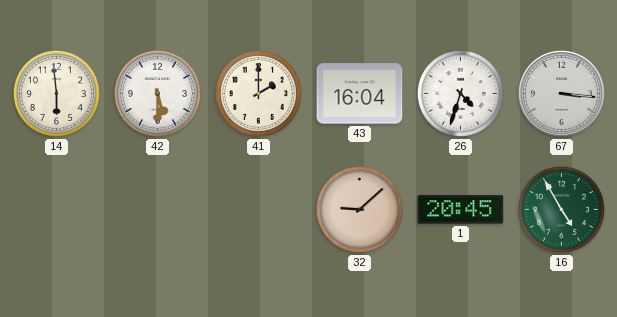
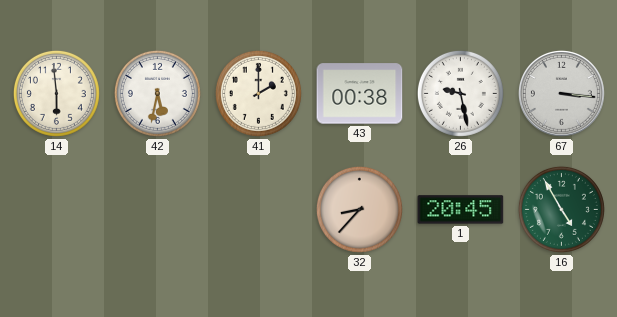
42: 5:30 -> 5:32
43: 16:04 -> 00:38
26: 4:33 -> 9:28
32: 9:08 -> 8:37
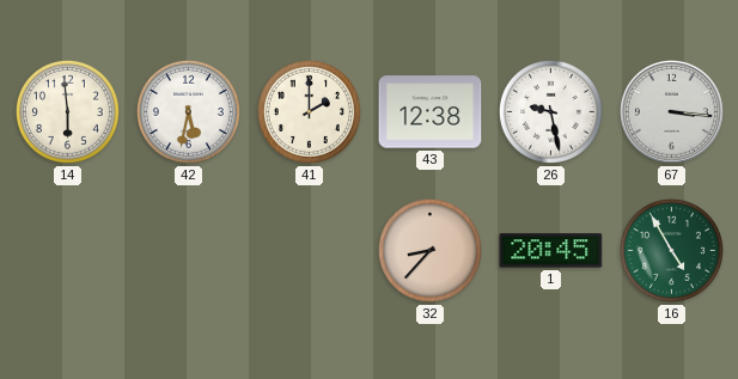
43: 00:38 -> 12:38
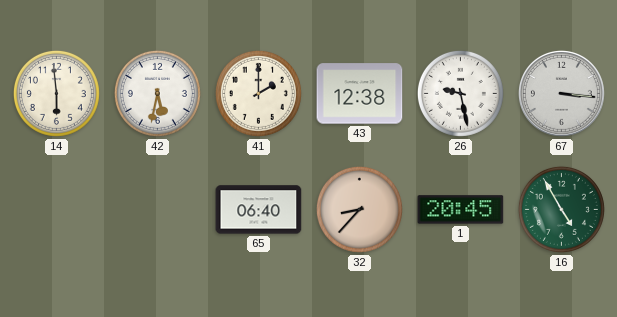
65: none -> 06:40
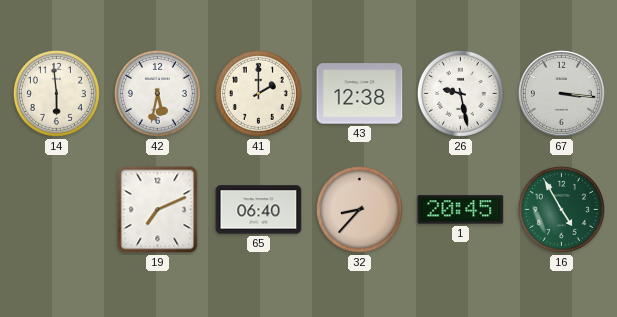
19: none -> 7:11
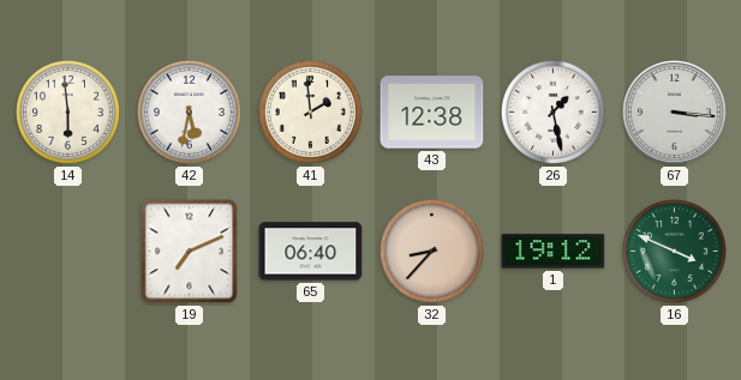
41: 2:00 -> 1:59
26: 9:28 -> 1:28
1: 20:45 -> 19:12
16: 4:55 -> 3:49
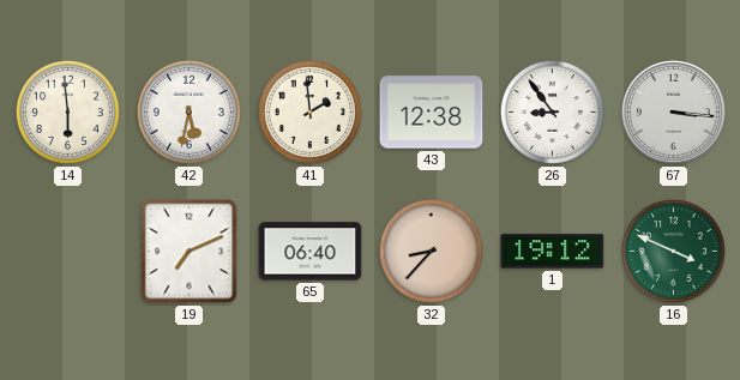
26: 1:28 -> 8:54
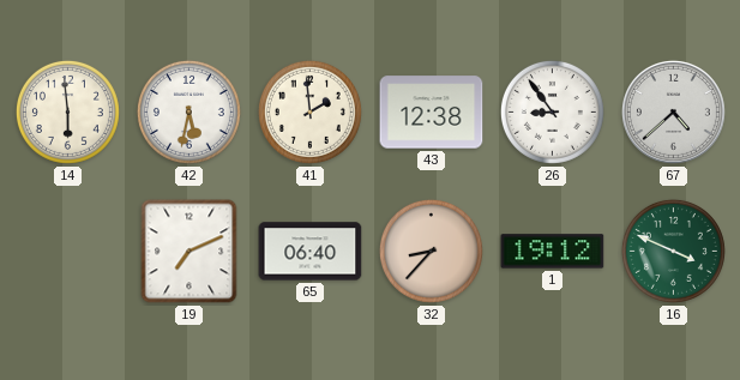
67: 3:16 -> 4:38
